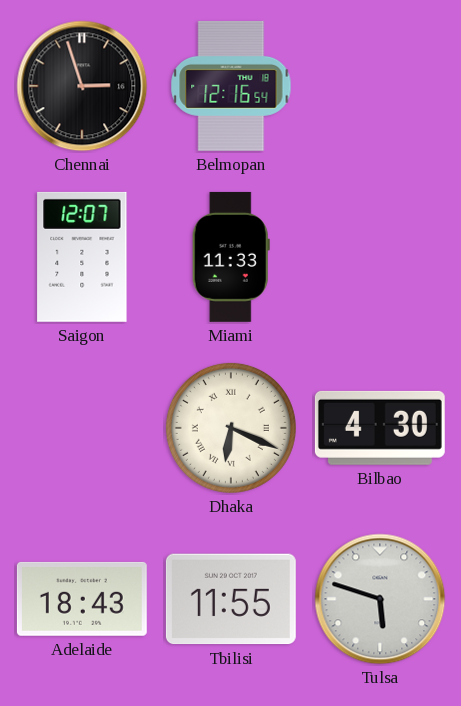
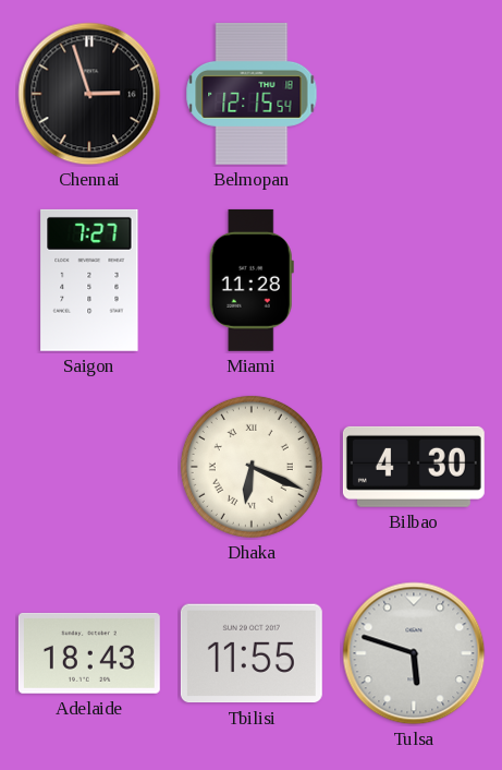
Belmopan: 12:16 -> 12:15
Saigon: 12:07 -> 7:27
Miami: 11:33 -> 11:28
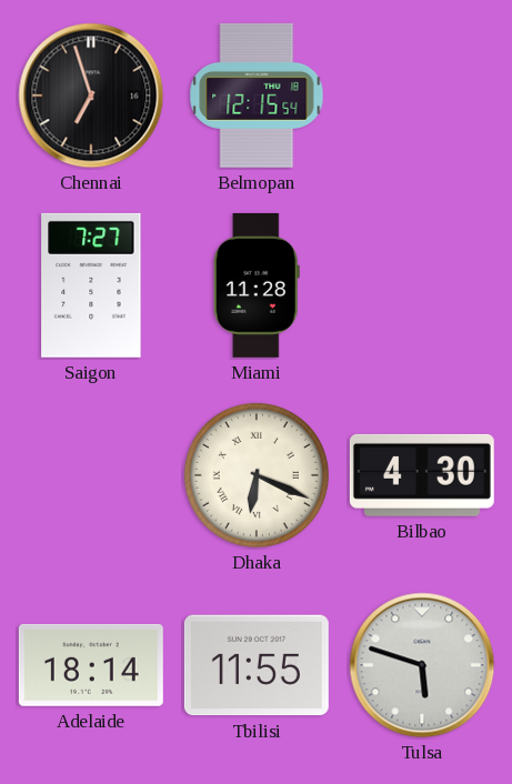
Chennai: 2:57 -> 6:57
Adelaide: 18:43 -> 18:14
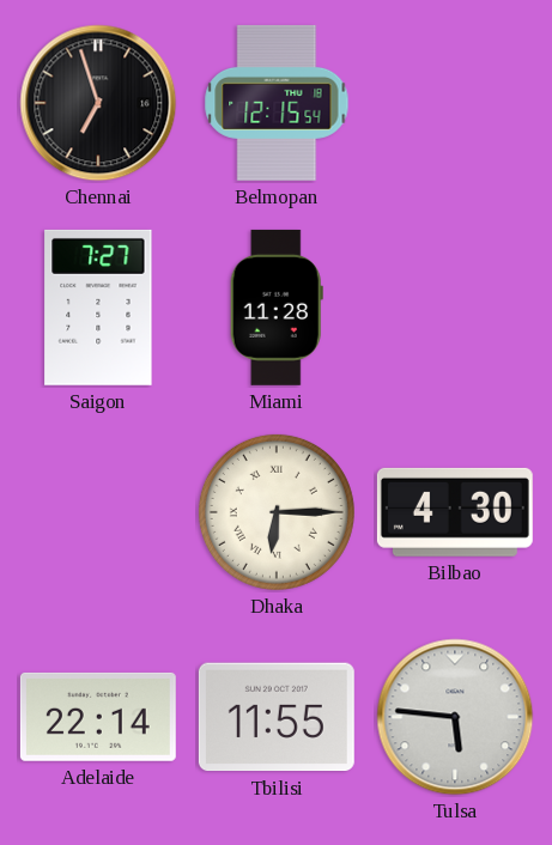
Dhaka: 6:19 -> 6:15
Adelaide: 18:14 -> 22:14
Tulsa: 5:48 -> 5:46
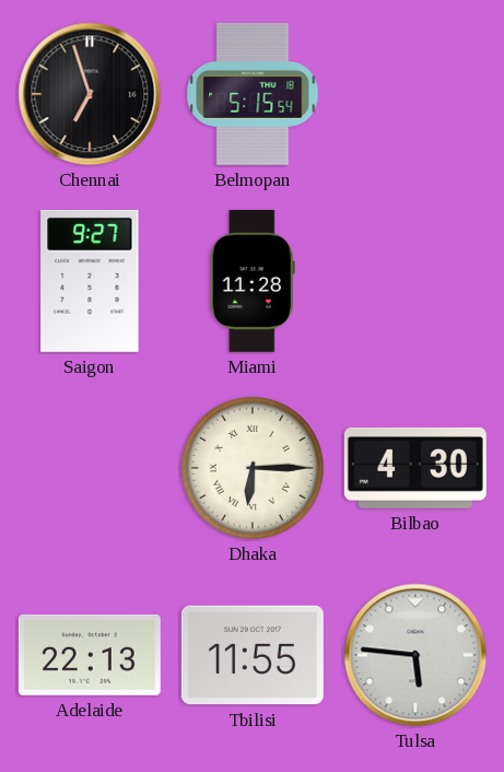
Belmopan: 12:15 -> 5:15
Saigon: 7:27 -> 9:27
Adelaide: 22:14 -> 22:13
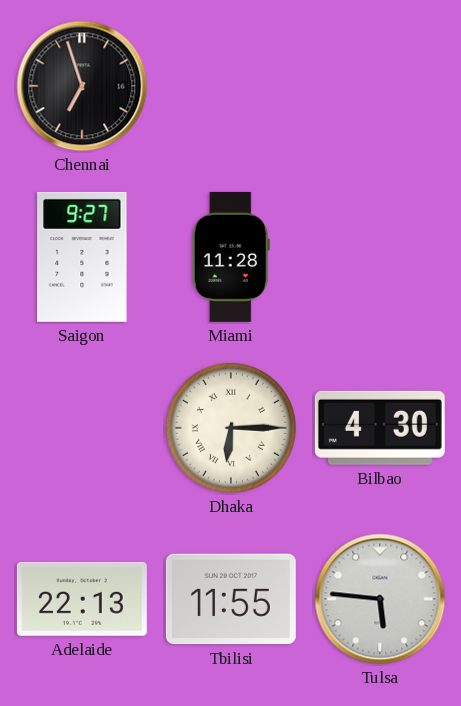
Belmopan: 5:15 -> none
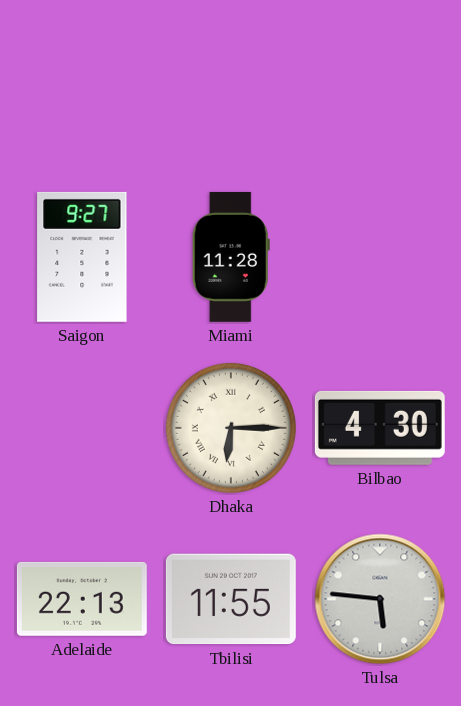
Chennai: 6:57 -> none
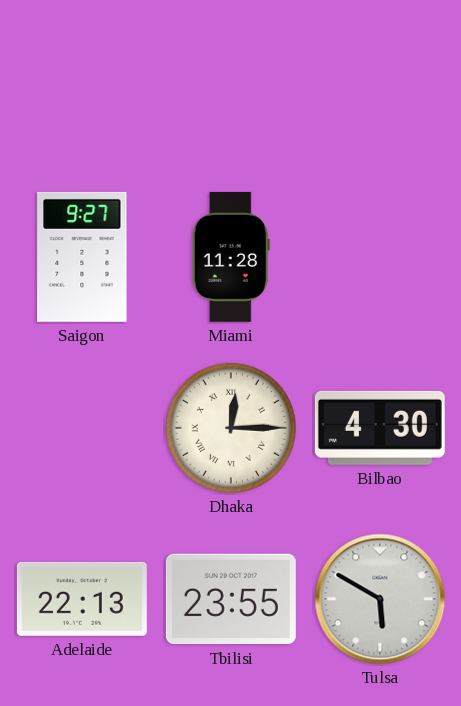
Dhaka: 6:15 -> 12:15
Tbilisi: 11:55 -> 23:55
Tulsa: 5:46 -> 5:50
